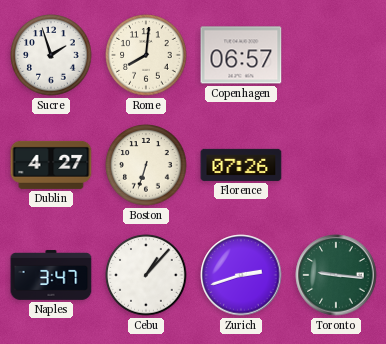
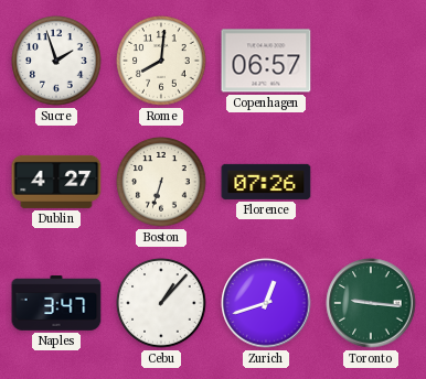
Zurich: 2:42 -> 12:42
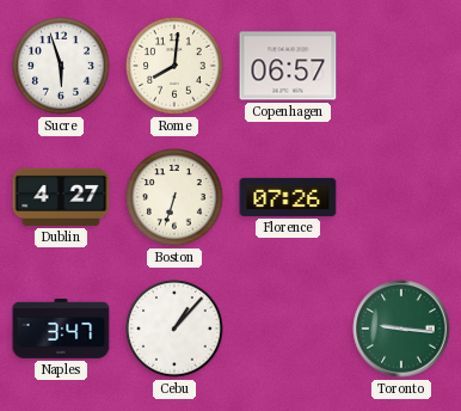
Sucre: 1:57 -> 5:57
Zurich: 12:42 -> none
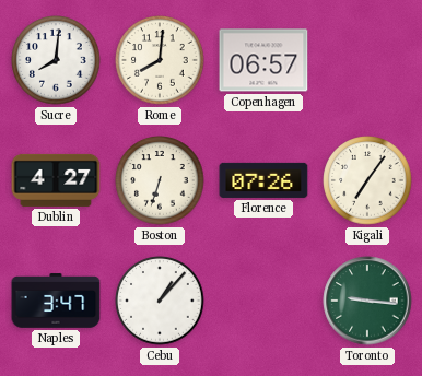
Sucre: 5:57 -> 8:01
Kigali: none -> 7:06
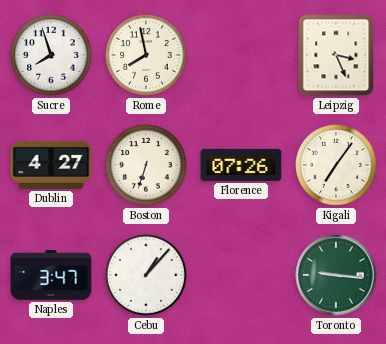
Sucre: 8:01 -> 7:57
Rome: 8:01 -> 7:58
Copenhagen: 06:57 -> none
Leipzig: none -> 3:26
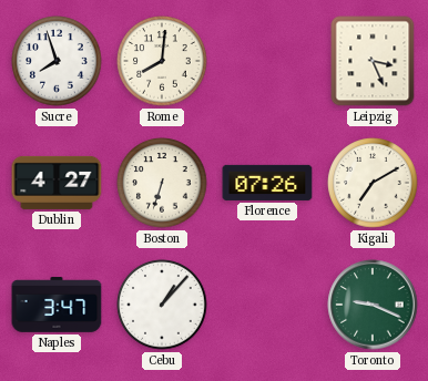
Rome: 7:58 -> 8:01
Kigali: 7:06 -> 7:10
Toronto: 9:16 -> 9:19
